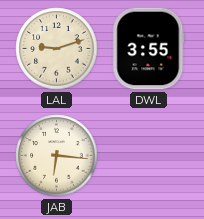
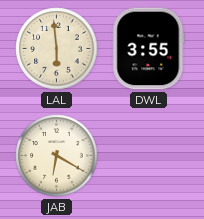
LAL: 9:12 -> 5:59
JAB: 6:16 -> 6:20
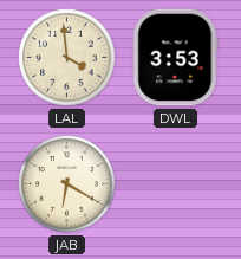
LAL: 5:59 -> 3:59
DWL: 3:55 -> 3:53
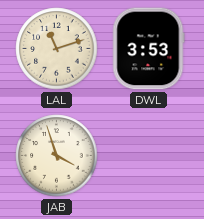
LAL: 3:59 -> 11:12
JAB: 6:20 -> 3:57
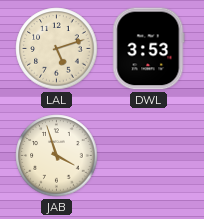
LAL: 11:12 -> 5:12
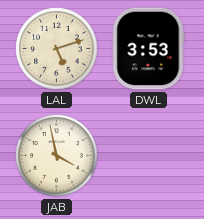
JAB: 3:57 -> 3:58
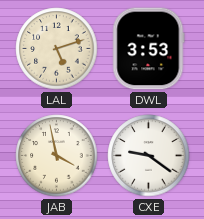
CXE: none -> 9:21
